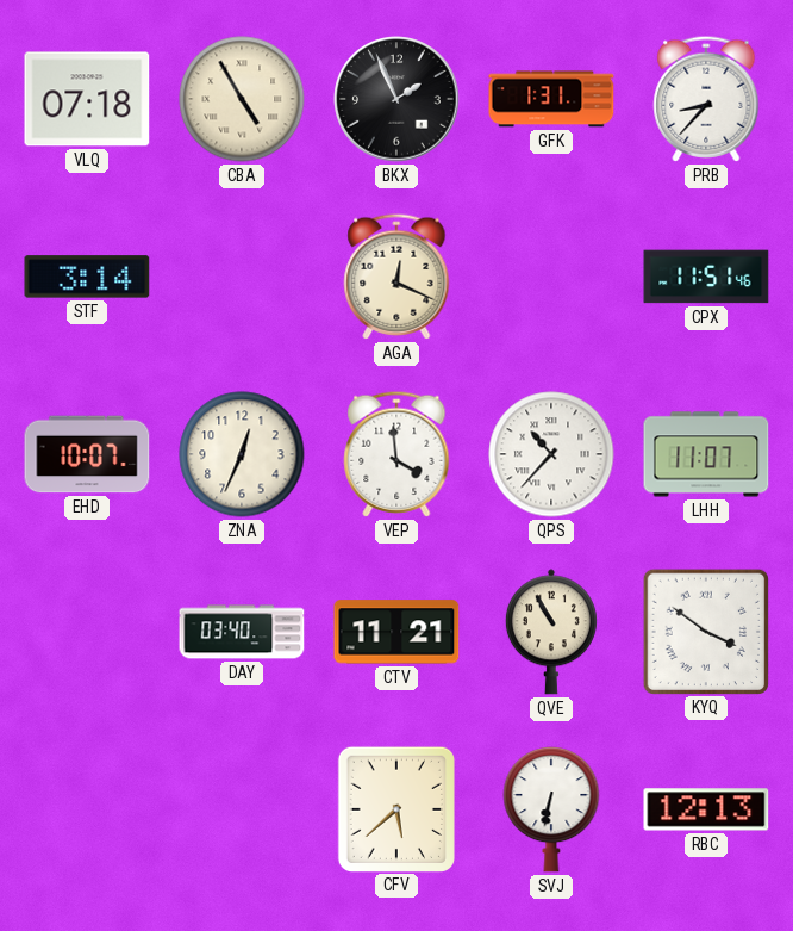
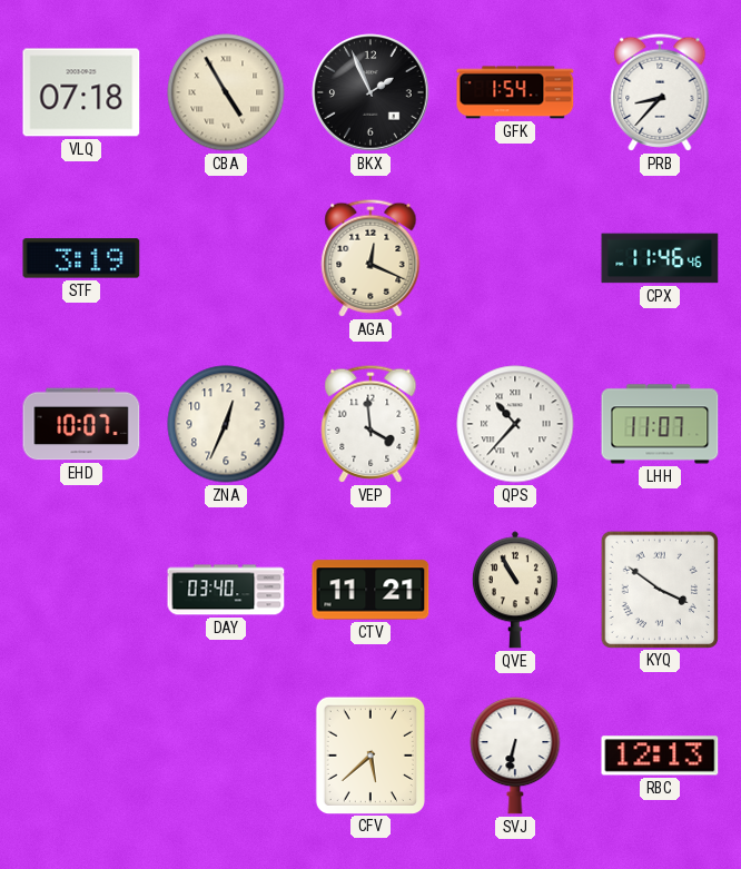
GFK: 1:31 -> 1:54
STF: 3:14 -> 3:19
CPX: 11:51 -> 11:46
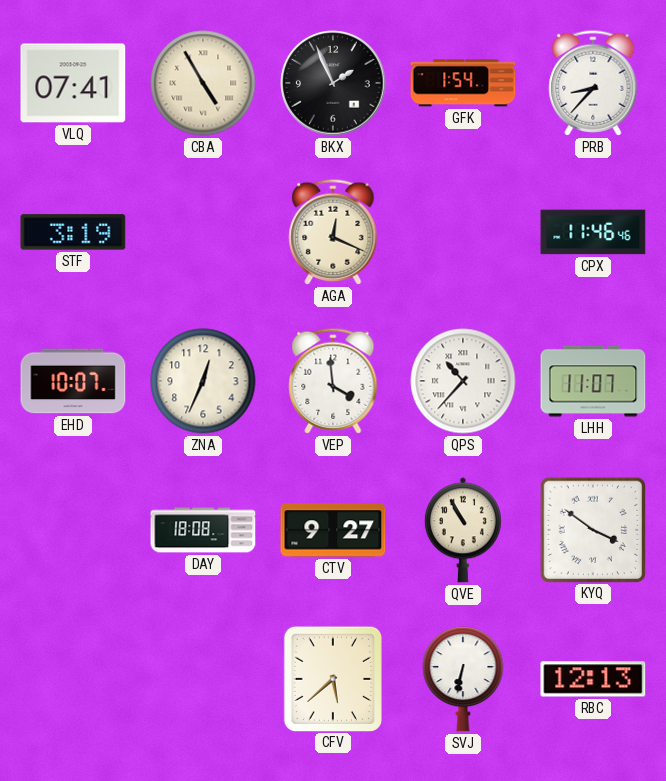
VLQ: 07:18 -> 07:41
DAY: 03:40 -> 18:08
CTV: 11:21 -> 9:27
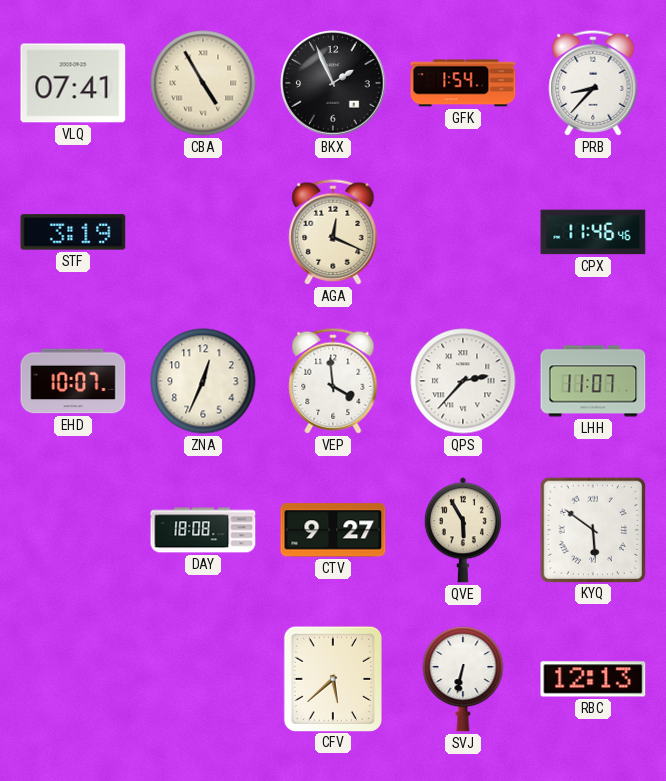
QPS: 10:37 -> 2:37
QVE: 10:55 -> 5:55
KYQ: 3:51 -> 5:51
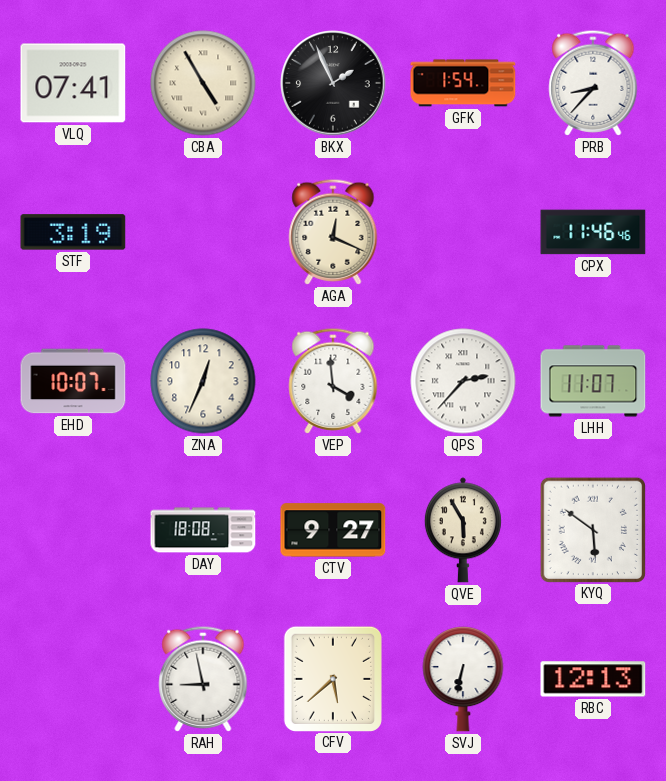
RAH: none -> 8:58
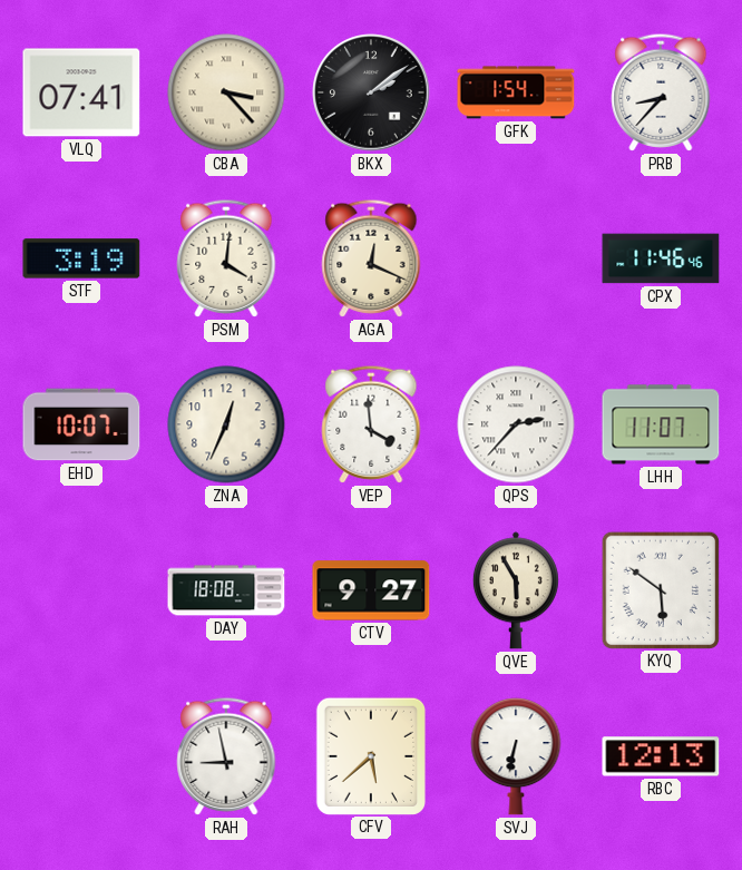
CBA: 4:55 -> 3:23
BKX: 1:56 -> 2:09
PSM: none -> 4:01
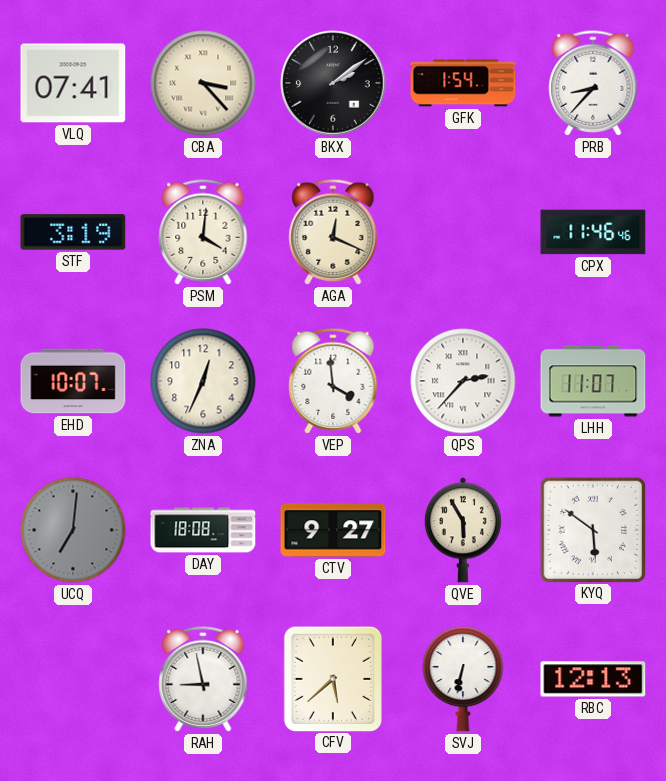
UCQ: none -> 7:01
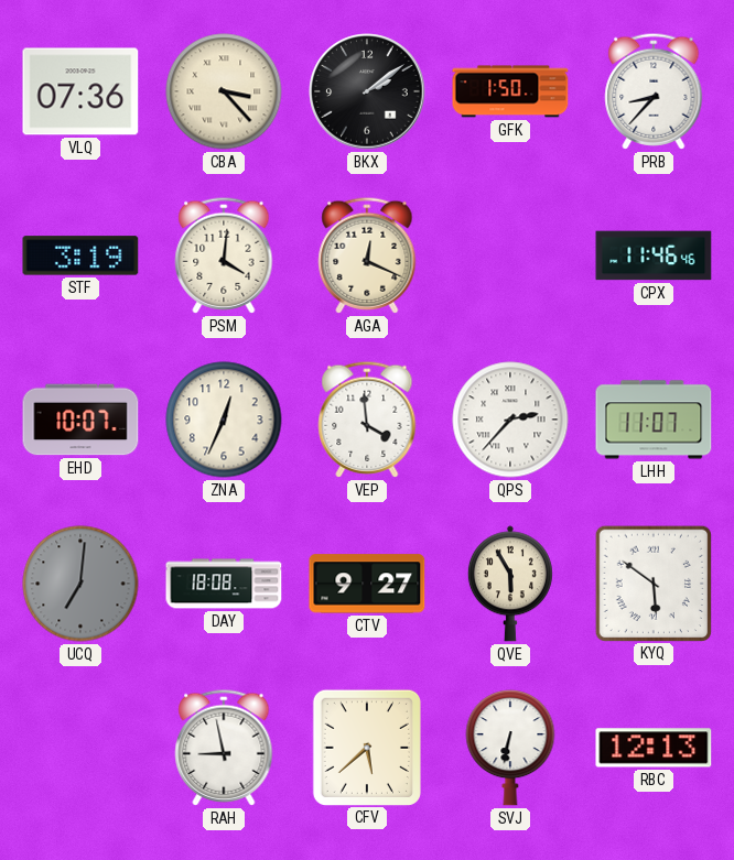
VLQ: 07:41 -> 07:36
GFK: 1:54 -> 1:50
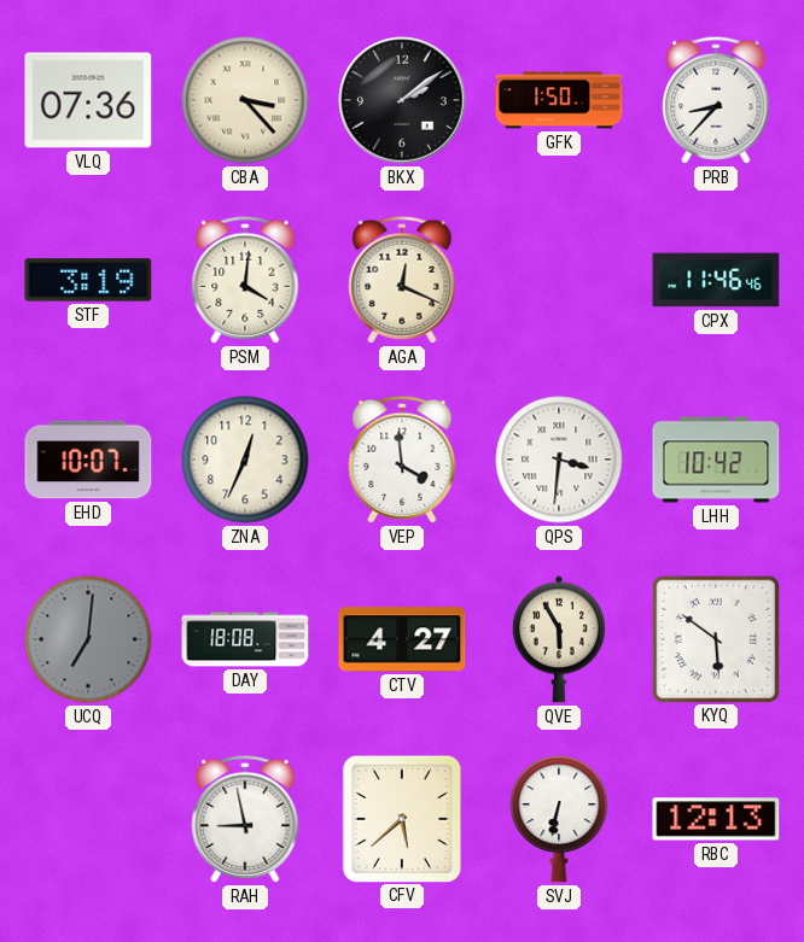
QPS: 2:37 -> 3:31
LHH: 11:07 -> 10:42
CTV: 9:27 -> 4:27
